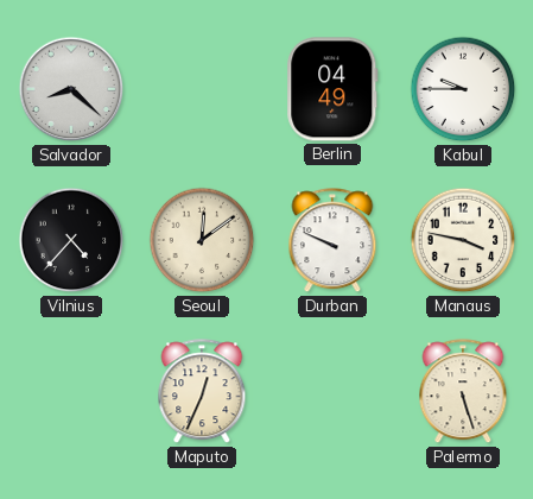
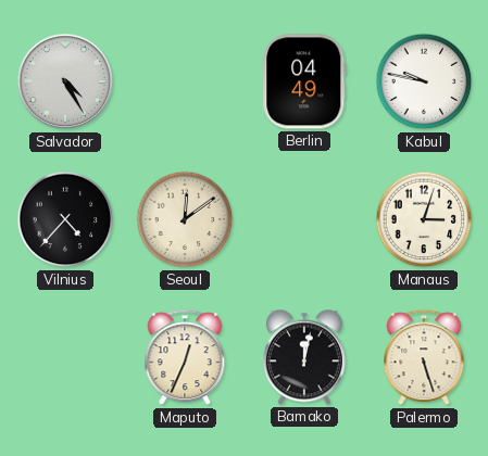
Salvador: 8:22 -> 4:25
Kabul: 9:45 -> 9:47
Durban: 9:49 -> none
Manaus: 3:47 -> 3:03
Bamako: none -> 12:02
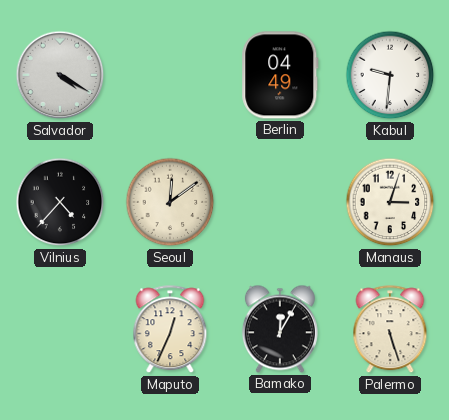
Salvador: 4:25 -> 4:20
Kabul: 9:47 -> 9:31
Bamako: 12:02 -> 12:05
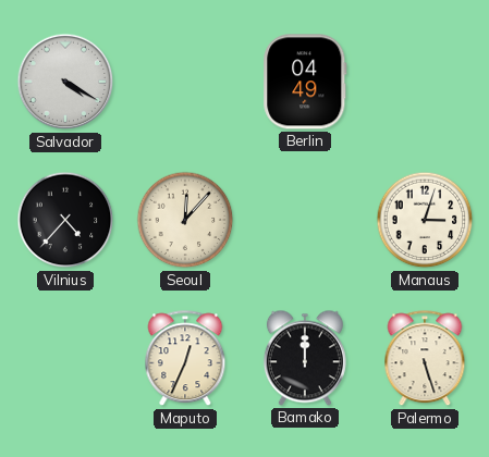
Kabul: 9:31 -> none
Seoul: 12:09 -> 12:07
Bamako: 12:05 -> 12:00
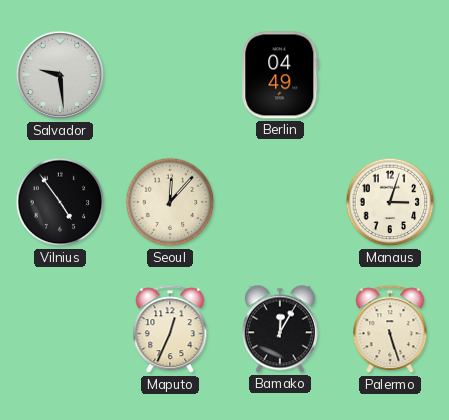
Salvador: 4:20 -> 9:29
Vilnius: 4:37 -> 4:54
Bamako: 12:00 -> 12:05
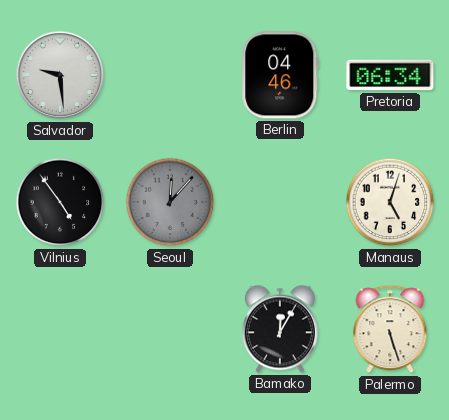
Berlin: 04:49 -> 04:46
Pretoria: none -> 06:34
Seoul dial: cream -> grey
Manaus: 3:03 -> 5:03
Maputo: 12:34 -> none
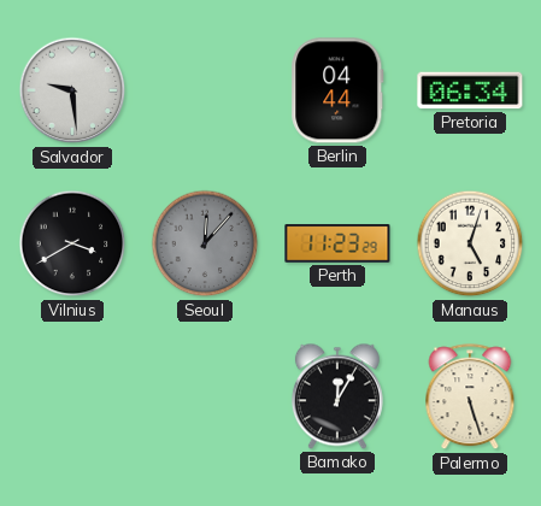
Berlin: 04:46 -> 04:44
Vilnius: 4:54 -> 3:40
Perth: none -> 11:23
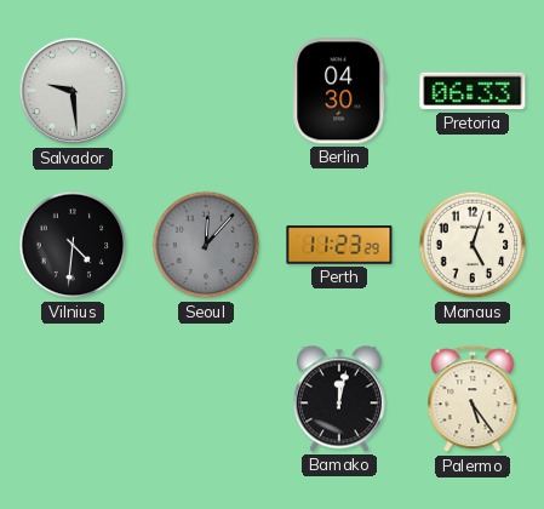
Berlin: 04:44 -> 04:30
Pretoria: 06:34 -> 06:33
Vilnius: 3:40 -> 4:31
Bamako: 12:05 -> 12:02
Palermo: 5:27 -> 5:24
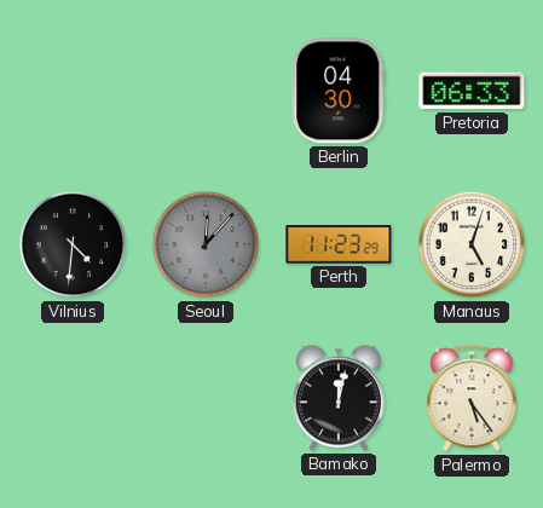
Salvador: 9:29 -> none
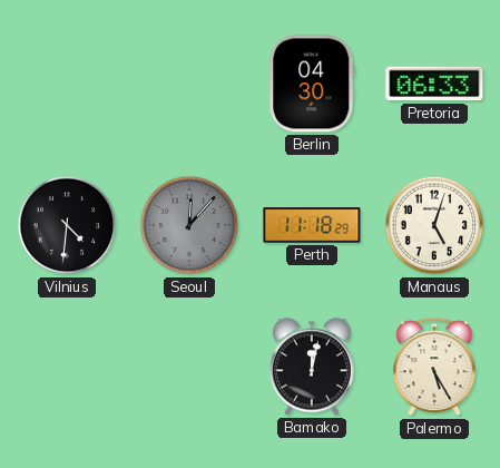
Perth: 11:23 -> 11:18
Palermo: 5:24 -> 5:25
